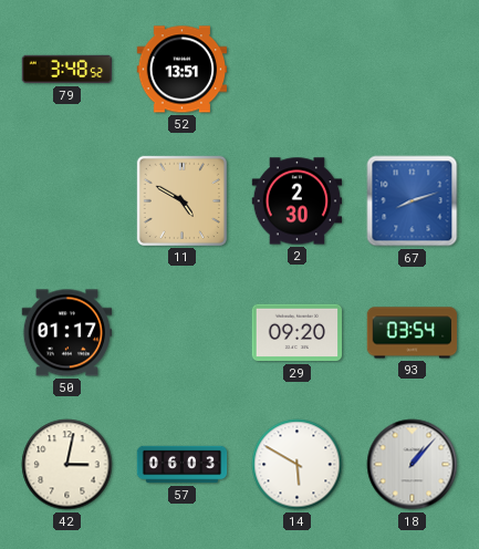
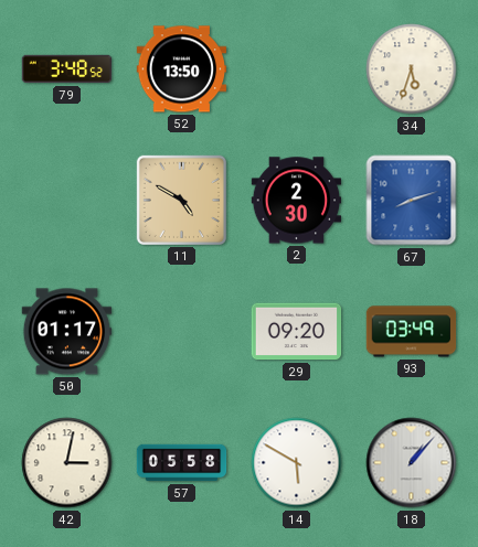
52: 13:51 -> 13:50
34: none -> 5:33
93: 03:54 -> 03:49
57: 06:03 -> 05:58
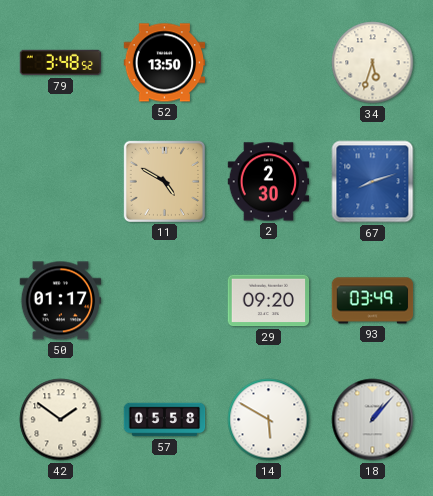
42: 3:02 -> 1:51
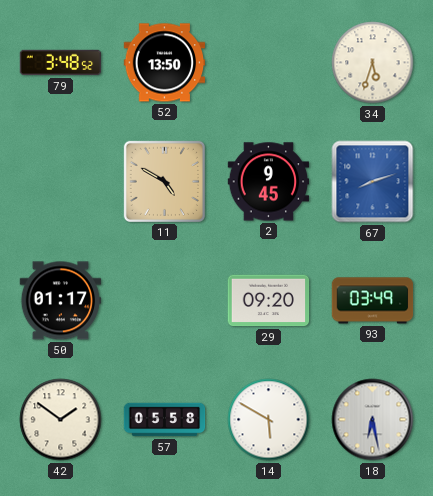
2: 2:30 -> 9:45
18: 1:07 -> 6:28
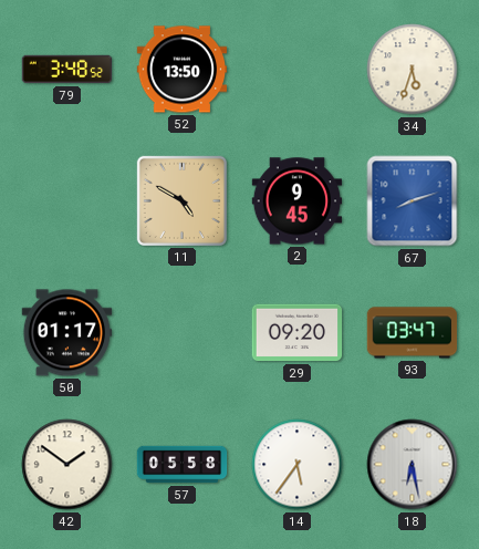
93: 03:49 -> 03:47
14: 5:50 -> 5:36
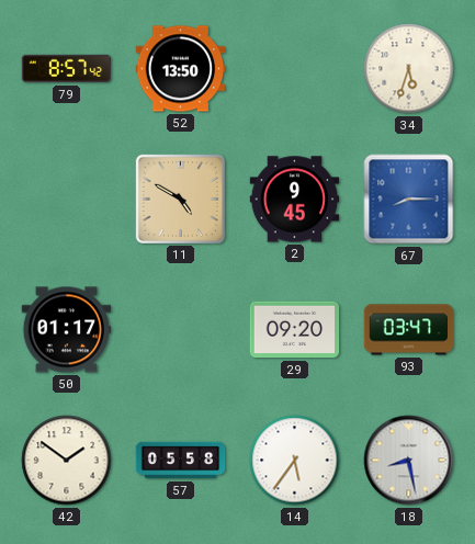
79: 3:48 -> 8:57
67: 8:12 -> 8:15
18: 6:28 -> 8:28
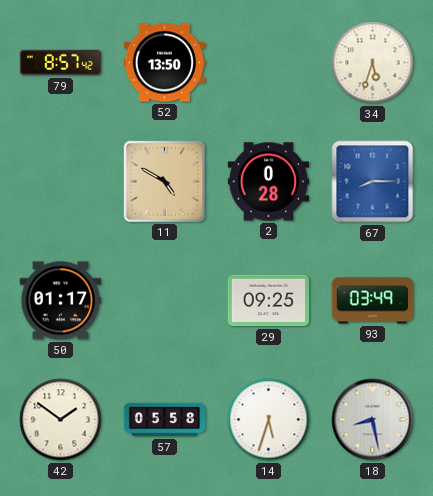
2: 9:45 -> 0:28
29: 09:20 -> 09:25
93: 03:47 -> 03:49
14: 5:36 -> 5:33
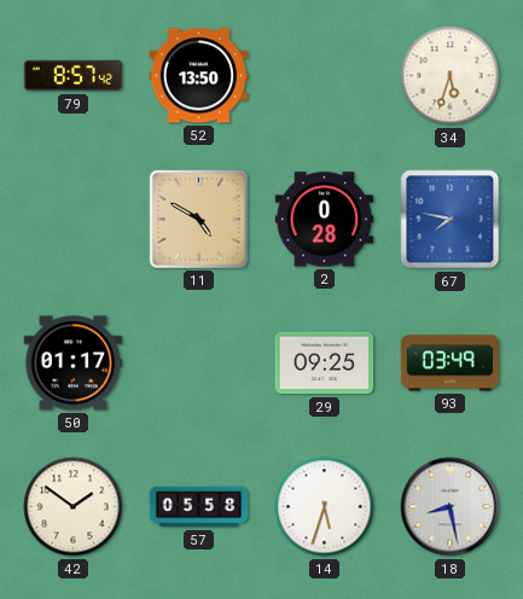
67: 8:15 -> 7:47
